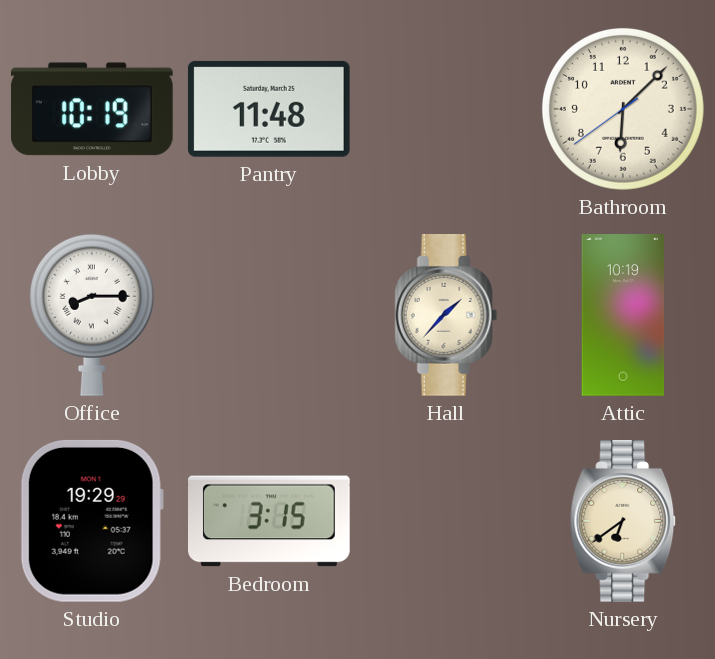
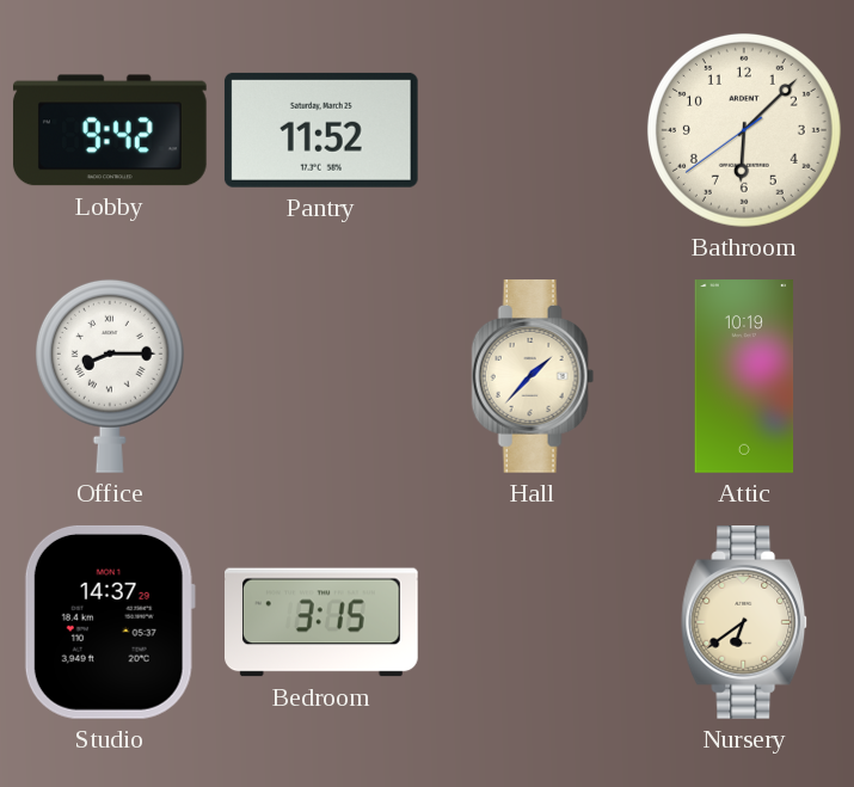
Lobby: 10:19 -> 9:42
Pantry: 11:48 -> 11:52
Studio: 19:29 -> 14:37
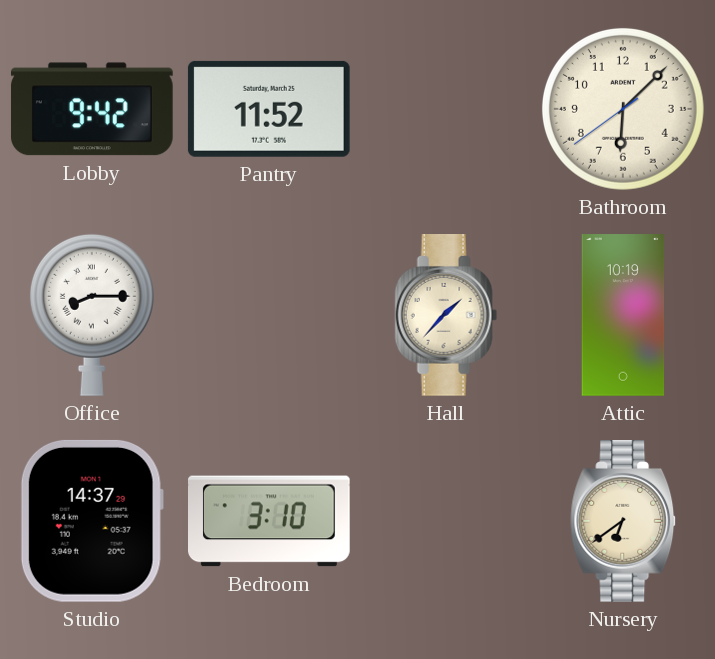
Bedroom: 3:15 -> 3:10
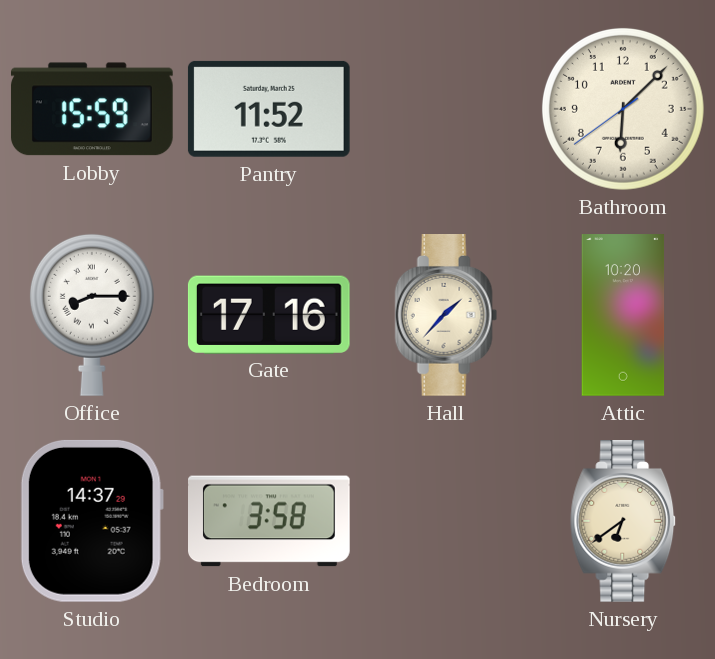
Lobby: 9:42 -> 15:59
Gate: none -> 17:16
Attic: 10:19 -> 10:20
Bedroom: 3:10 -> 3:58
